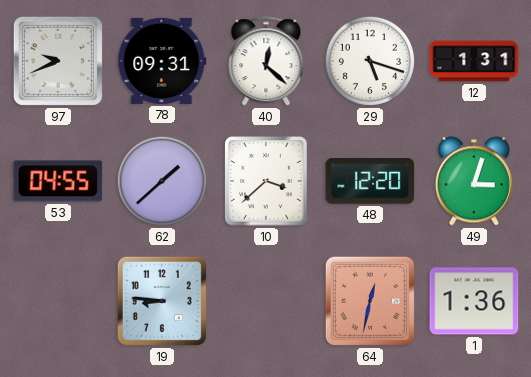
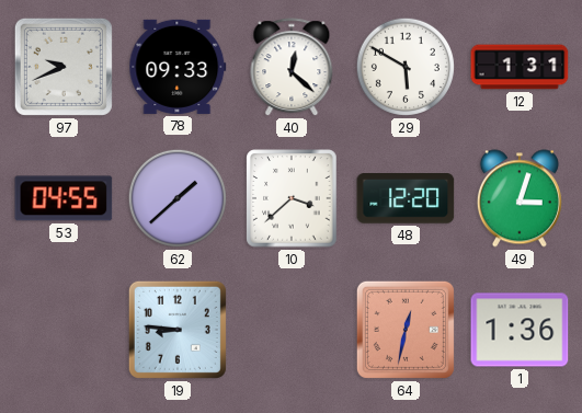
78: 09:31 -> 09:33
29: 5:18 -> 5:50
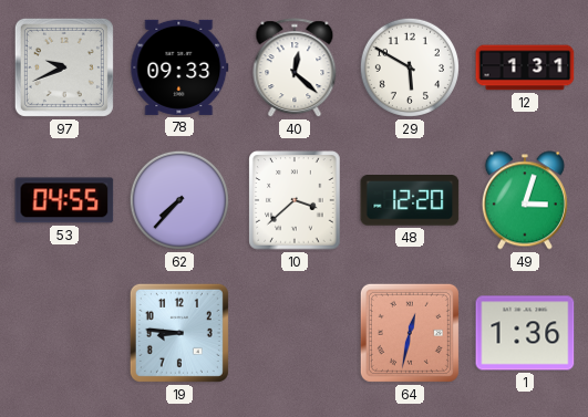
62: 1:38 -> 7:37
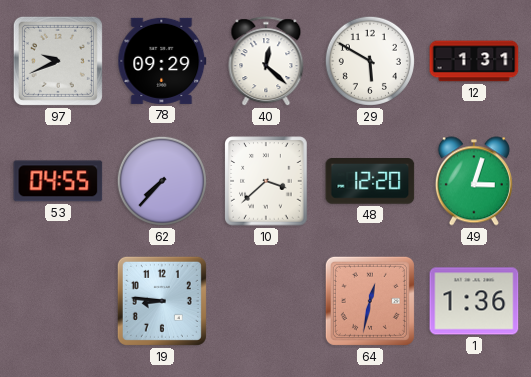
78: 09:33 -> 09:29
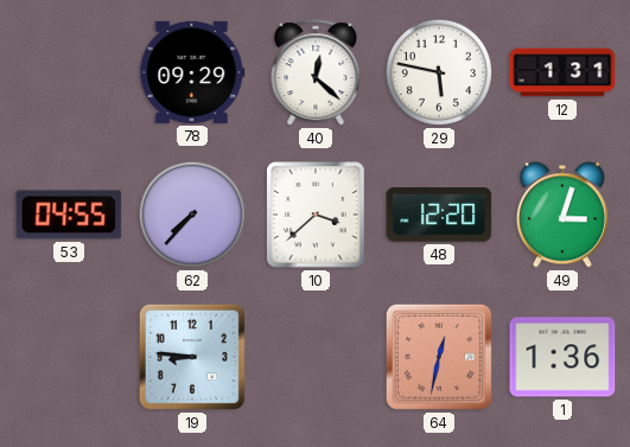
97: 9:41 -> none
29: 5:50 -> 5:47
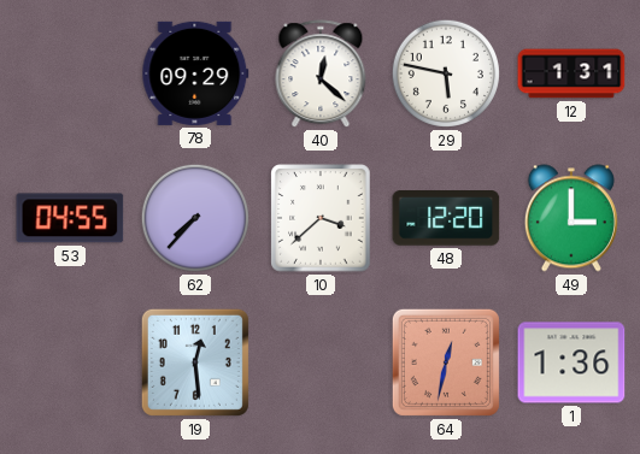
49: 3:03 -> 3:00
19: 8:46 -> 12:29
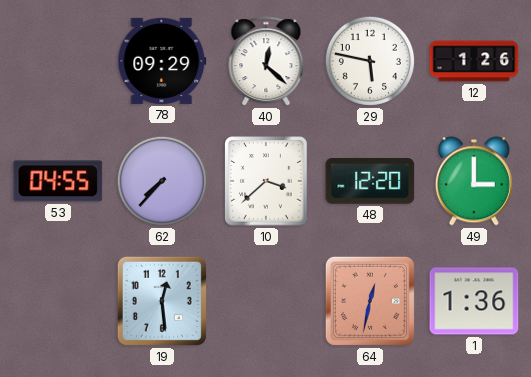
12: 1:31 -> 1:26
